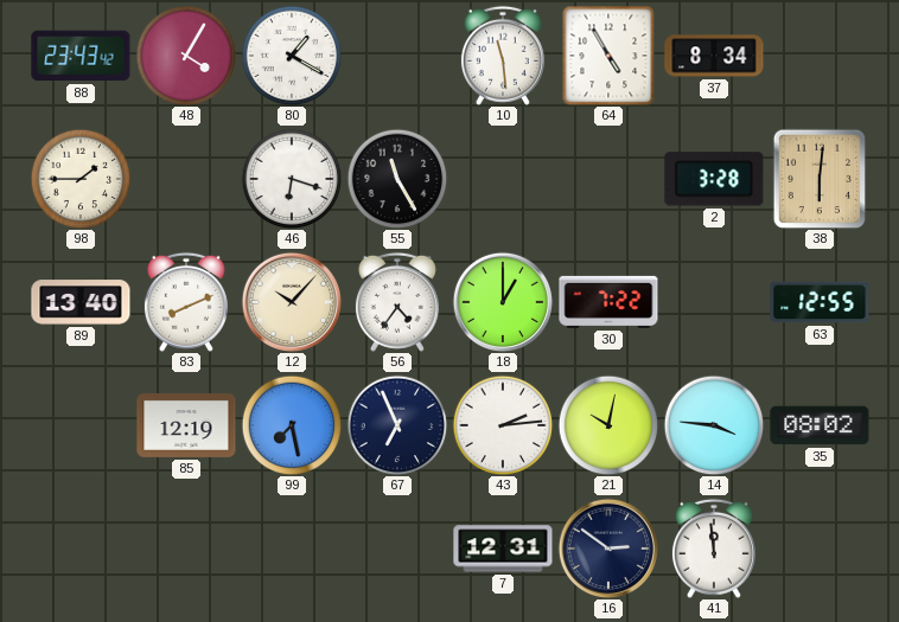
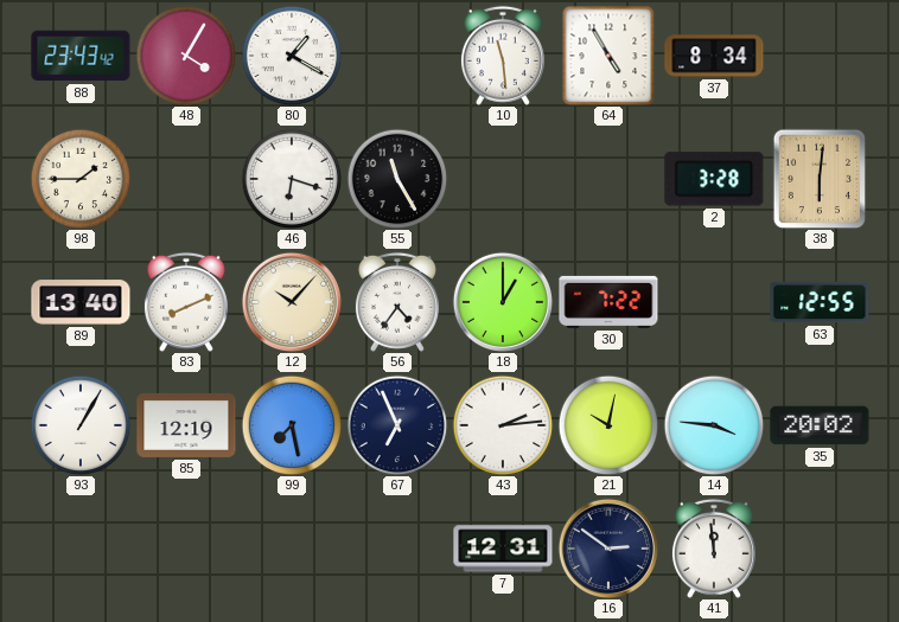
93: none -> 1:05
35: 08:02 -> 20:02
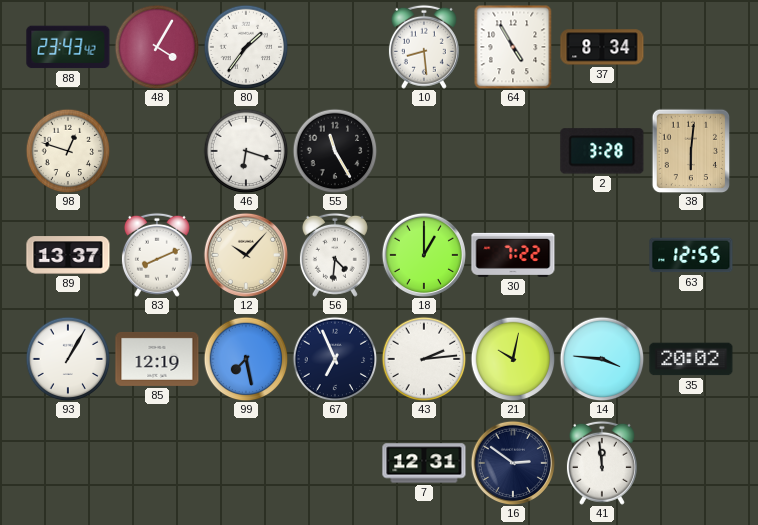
80: 1:20 -> 1:36
10: 11:29 -> 8:29
98: 1:45 -> 12:48
89: 13:40 -> 13:37
56: 4:36 -> 4:31
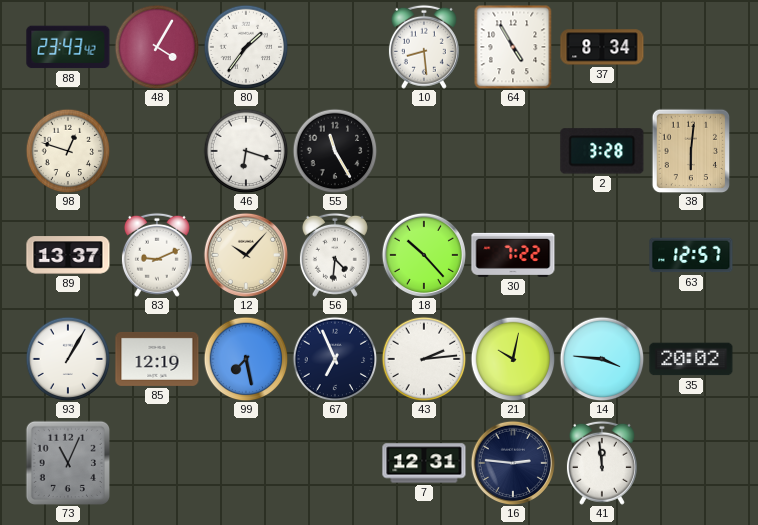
83: 8:11 -> 9:11
18: 1:00 -> 10:23
63: 12:55 -> 12:57
73: none -> 11:04
16: 2:51 -> 2:46
